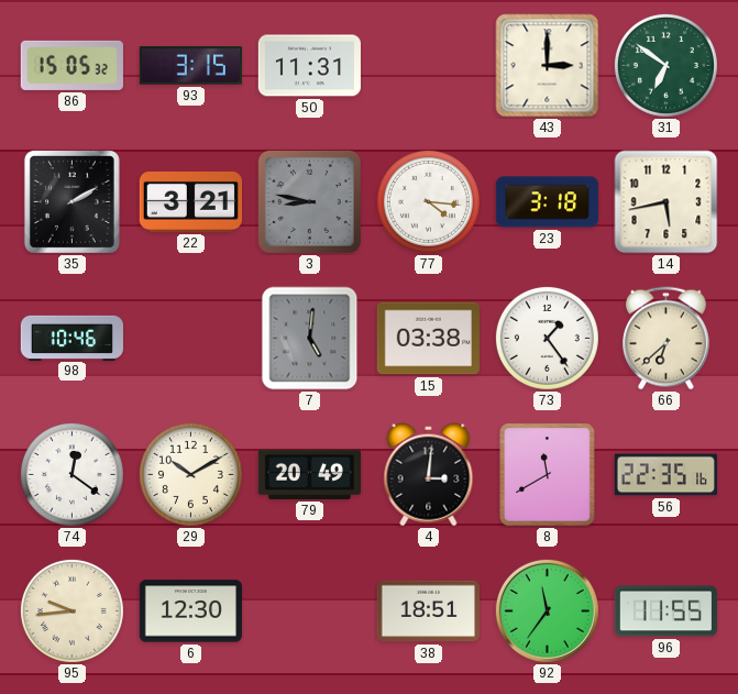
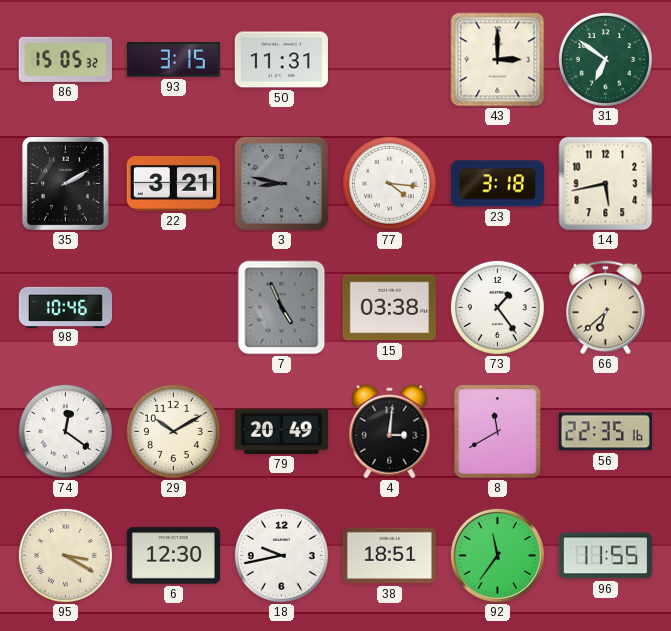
7: 5:01 -> 4:56
95: 9:44 -> 3:20
18: none -> 9:43
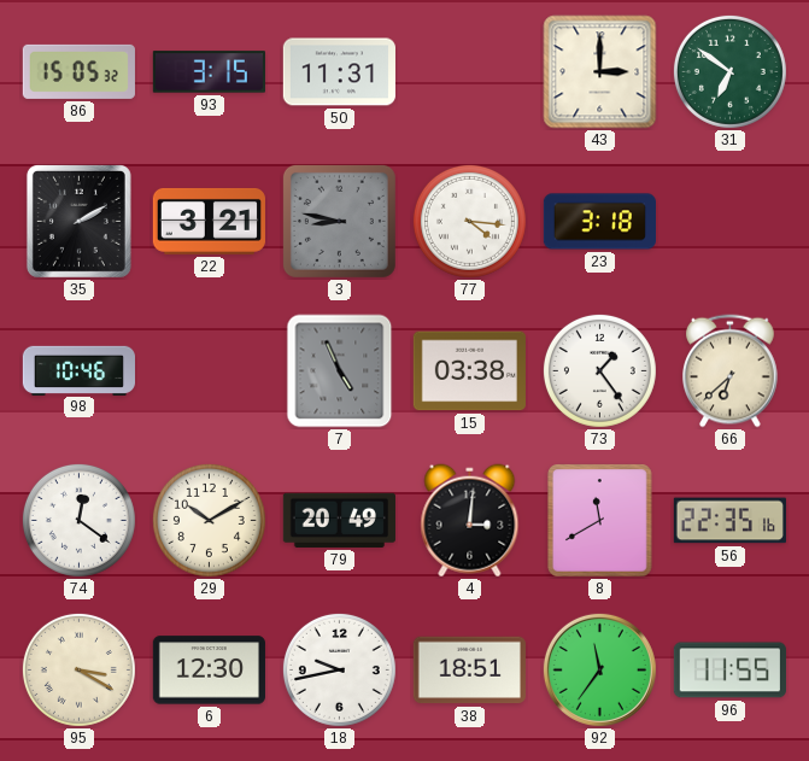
14: 5:43 -> none
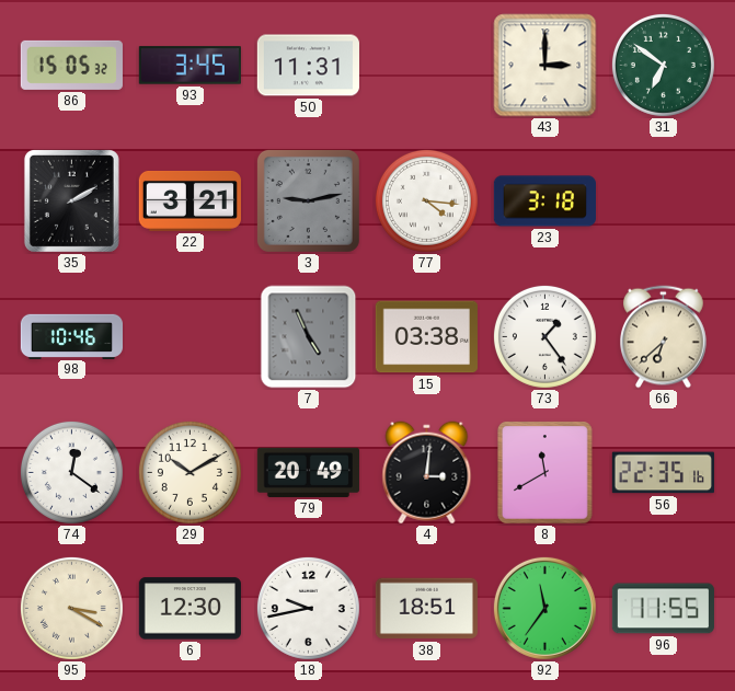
93: 3:15 -> 3:45
3: 8:47 -> 9:13
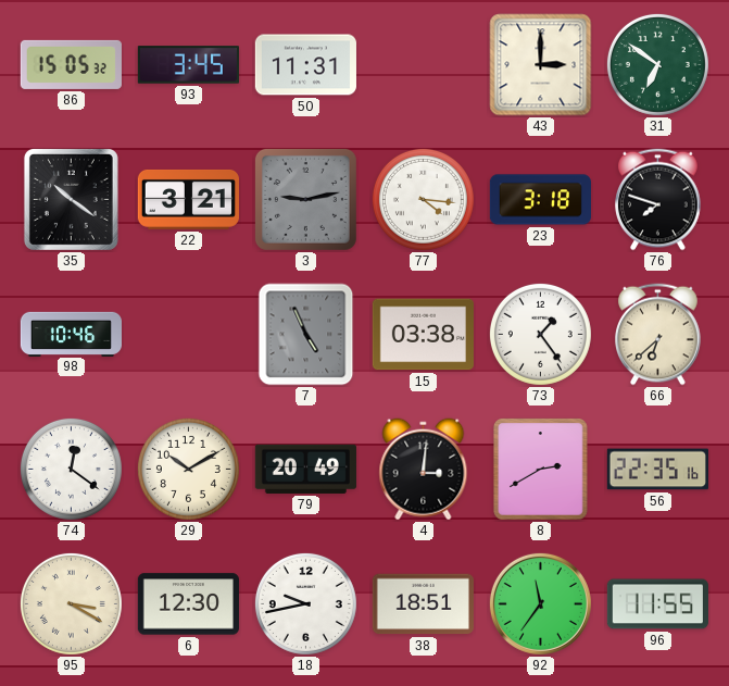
35: 2:10 -> 10:21
76: none -> 7:48
8: 11:40 -> 2:40
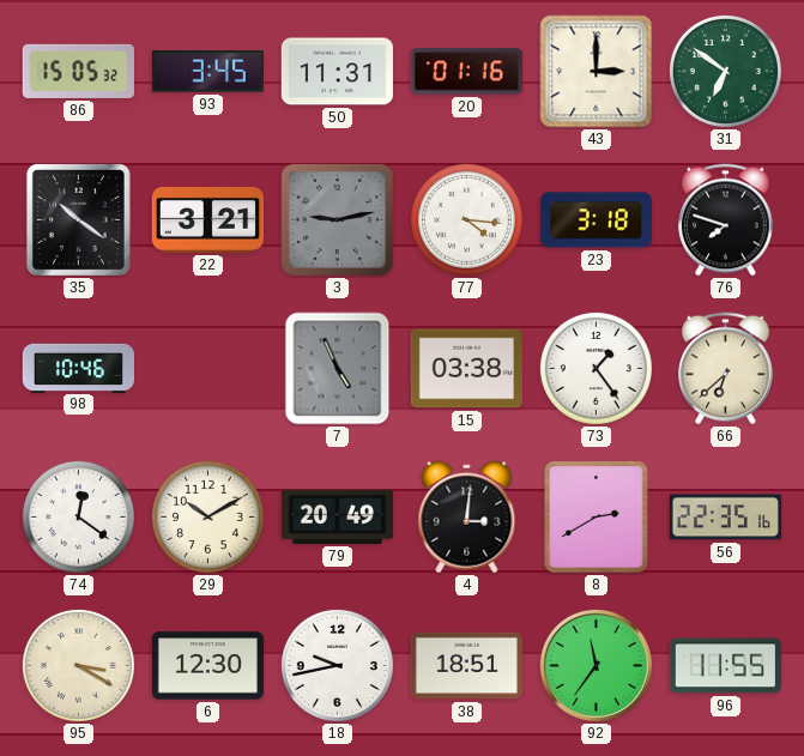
20: none -> 01:16
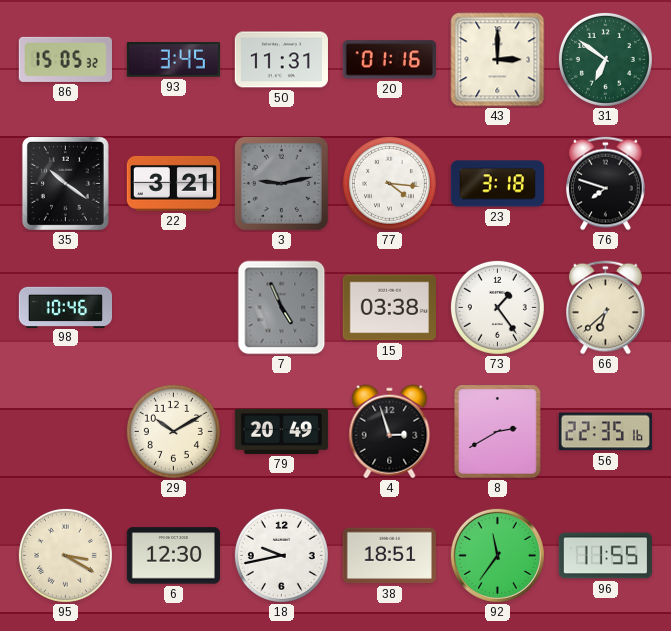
74: 12:21 -> none
4: 3:01 -> 2:57
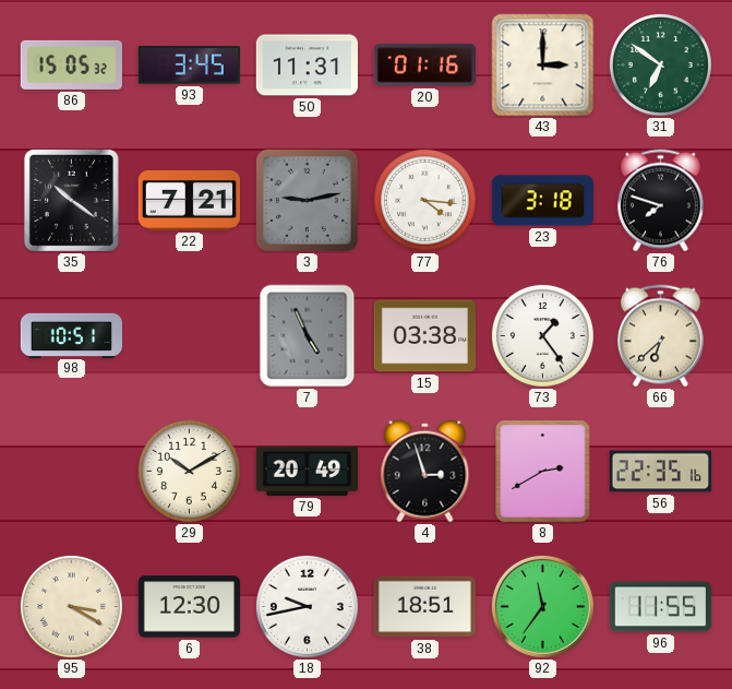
22: 3:21 -> 7:21
98: 10:46 -> 10:51
